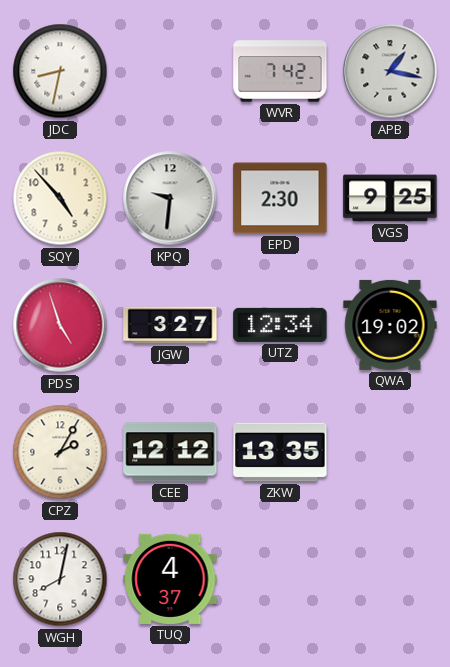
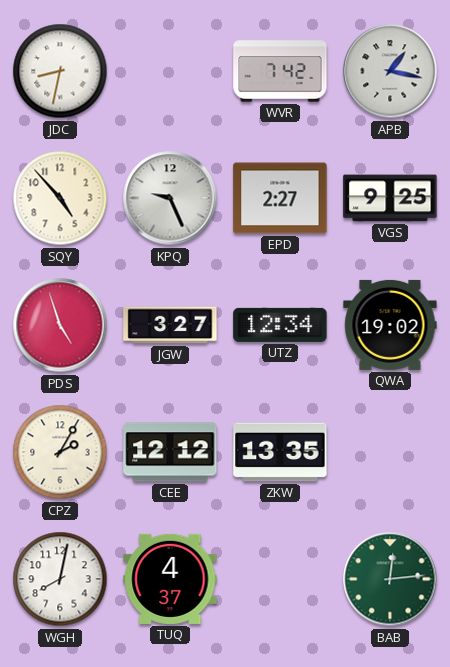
KPQ: 9:31 -> 9:26
EPD: 2:30 -> 2:27
BAB: none -> 12:14
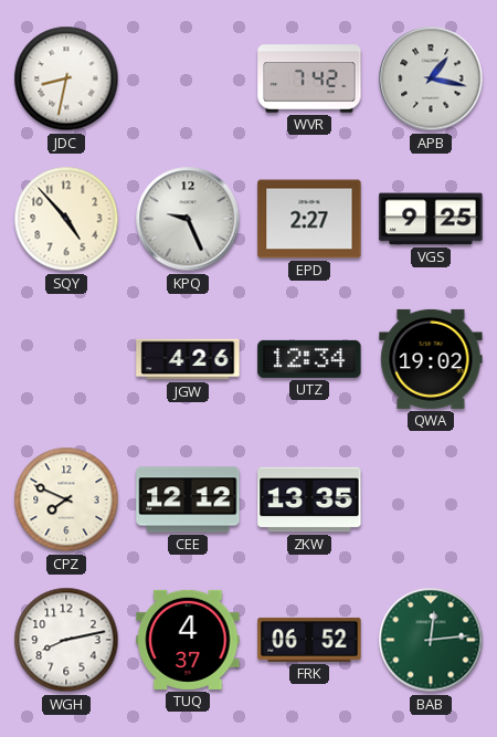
PDS: 4:57 -> none
JGW: 3:27 -> 4:26
CPZ: 2:05 -> 7:49
WGH: 8:02 -> 8:13
FRK: none -> 06:52
